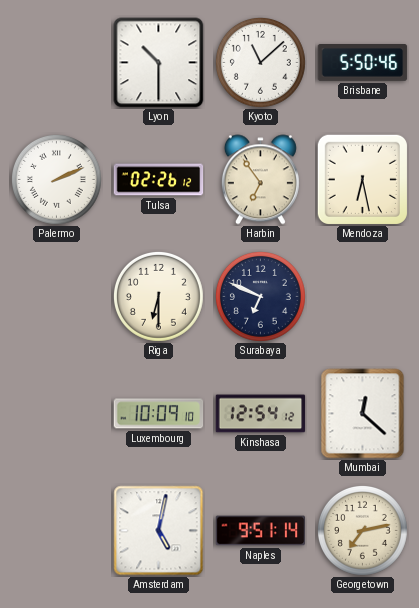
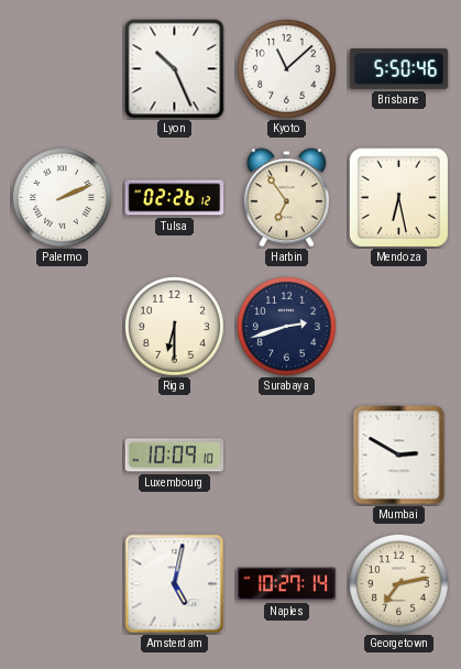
Lyon: 10:30 -> 10:26
Surabaya: 6:49 -> 2:42
Kinshasa: 12:54 -> none
Mumbai: 12:22 -> 2:50
Naples: 9:51 -> 10:27
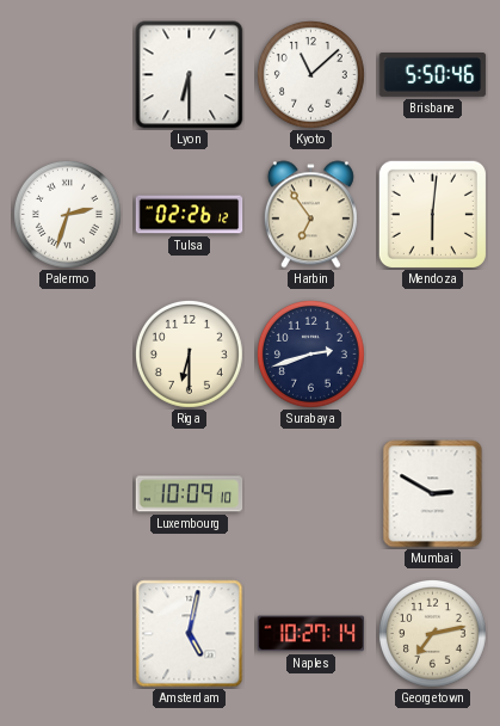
Lyon: 10:26 -> 6:30
Palermo: 2:11 -> 2:33
Mendoza: 6:28 -> 6:01
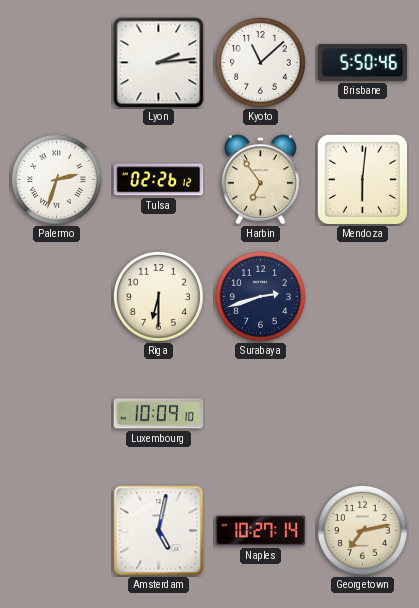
Lyon: 6:30 -> 2:14
Mumbai: 2:50 -> none
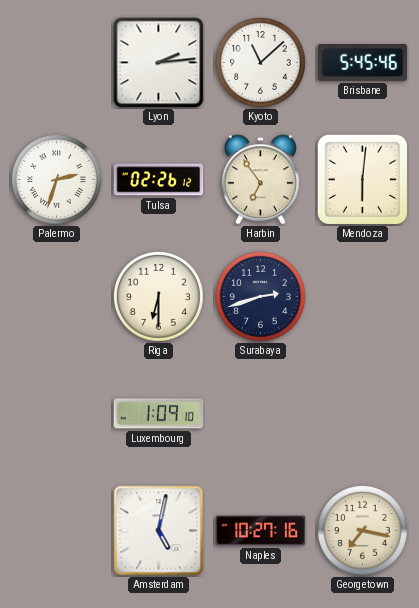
Brisbane: 5:50 -> 5:45
Luxembourg: 10:09 -> 1:09
Naples: 10:27:14 -> 10:27:16
Georgetown: 7:13 -> 7:17
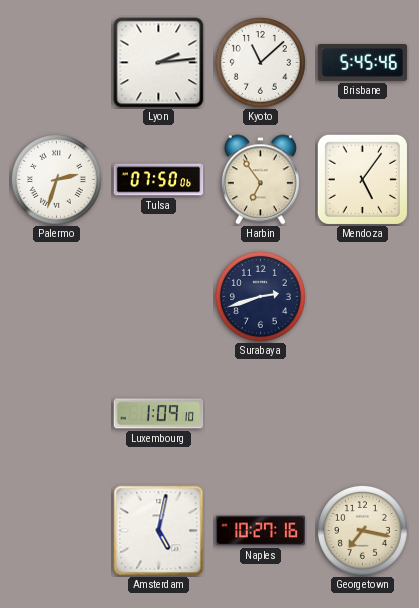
Tulsa: 02:26 -> 07:50
Mendoza: 6:01 -> 5:06
Riga: 6:30 -> none
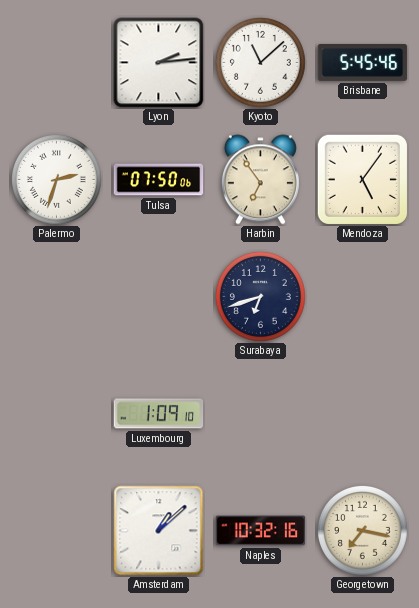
Surabaya: 2:42 -> 6:42
Amsterdam: 5:02 -> 1:08
Naples: 10:27 -> 10:32
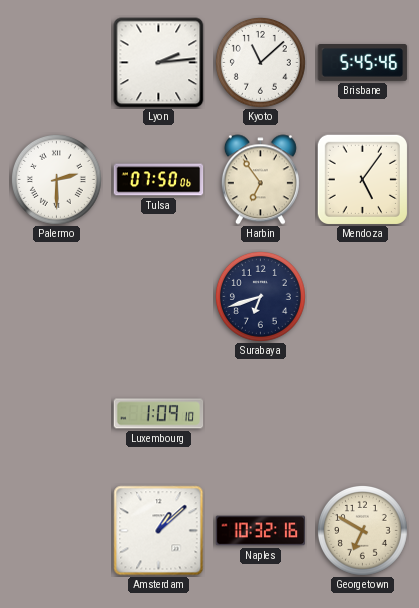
Palermo: 2:33 -> 2:30
Georgetown: 7:17 -> 6:50
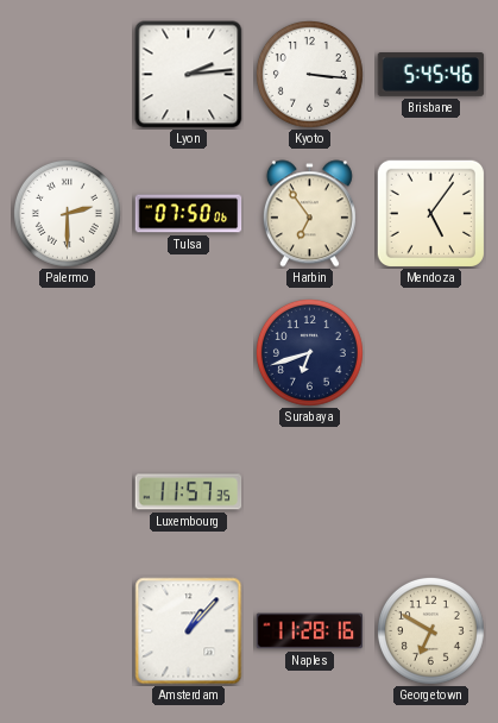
Kyoto: 11:08 -> 3:16
Luxembourg: 1:09 -> 11:57
Amsterdam: 1:08 -> 1:07
Naples: 10:32 -> 11:28
